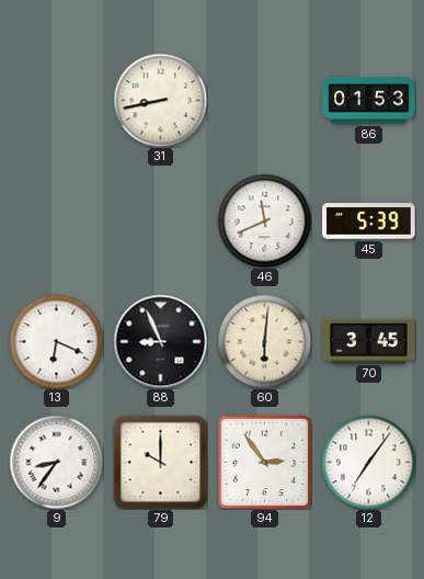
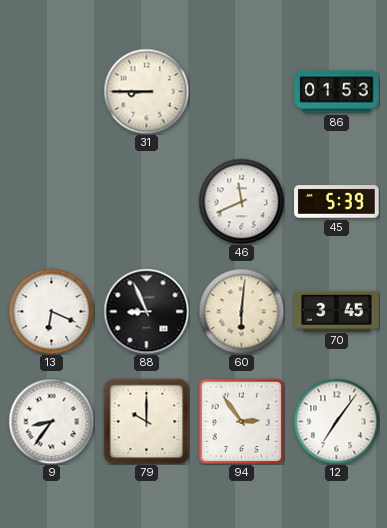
31: 8:43 -> 8:45
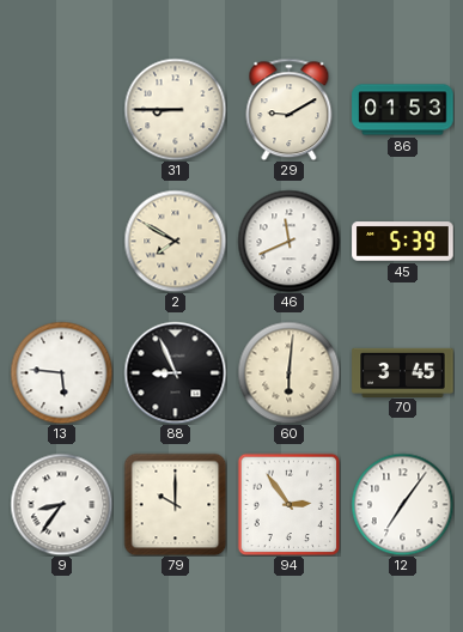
29: none -> 9:10
2: none -> 7:50
13: 6:19 -> 5:46
